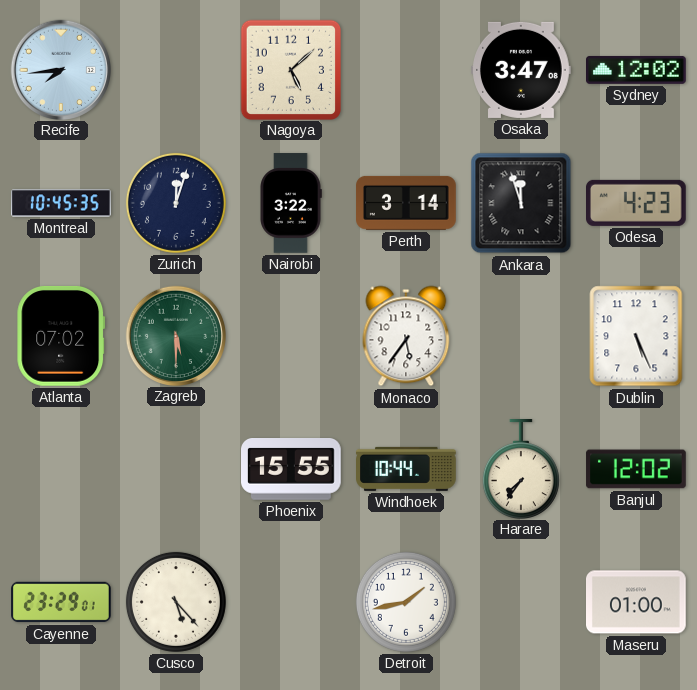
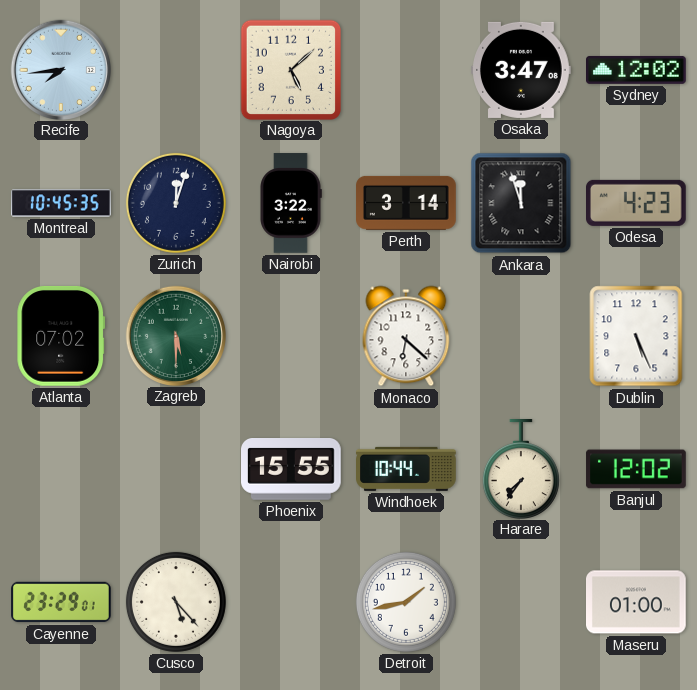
Monaco: 5:36 -> 6:22
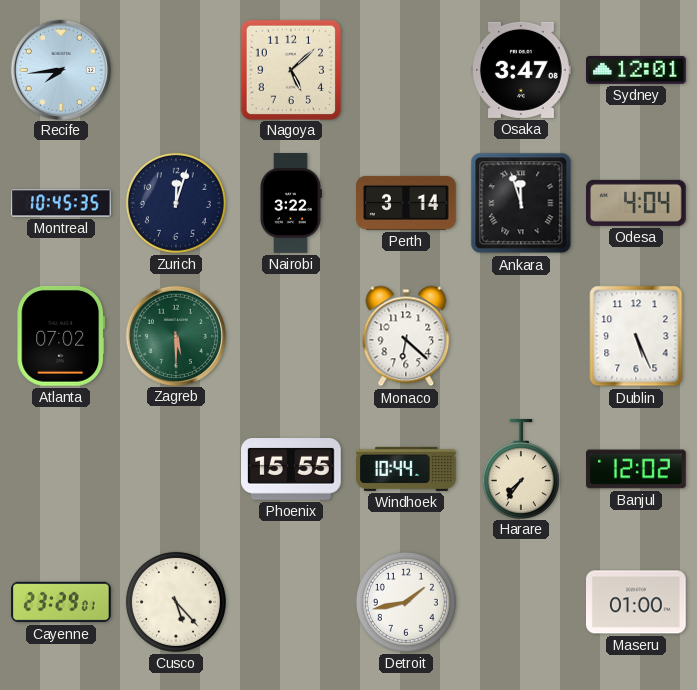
Sydney: 12:02 -> 12:01
Odesa: 4:23 -> 4:04
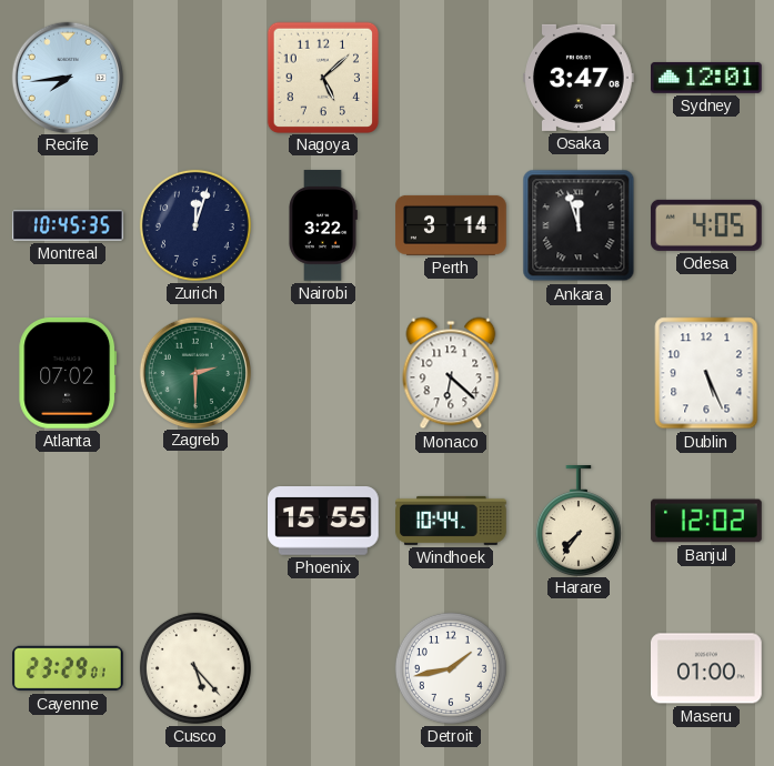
Odesa: 4:04 -> 4:05
Zagreb: 5:30 -> 2:30
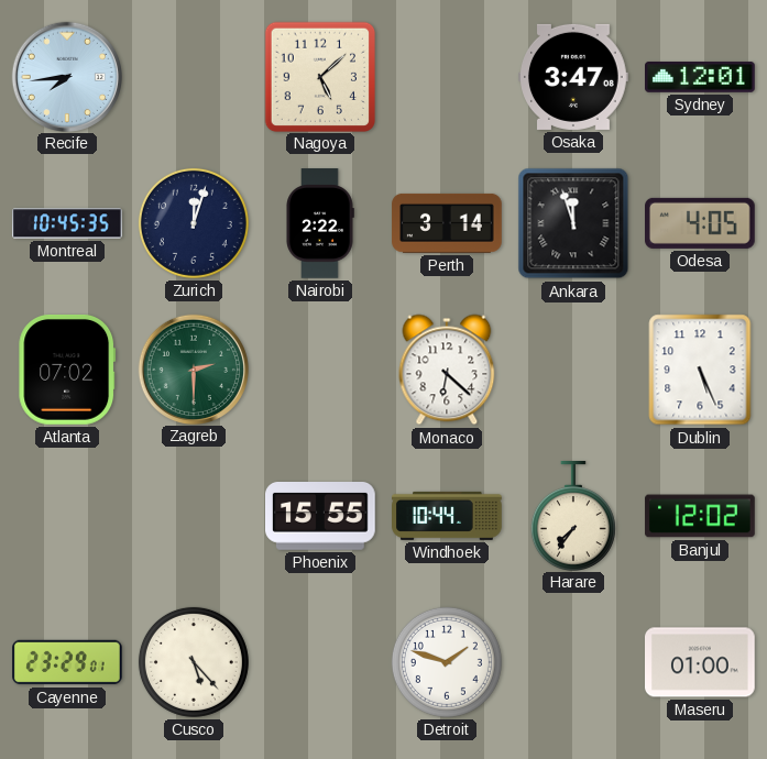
Nairobi: 3:22 -> 2:22
Detroit: 1:43 -> 1:48
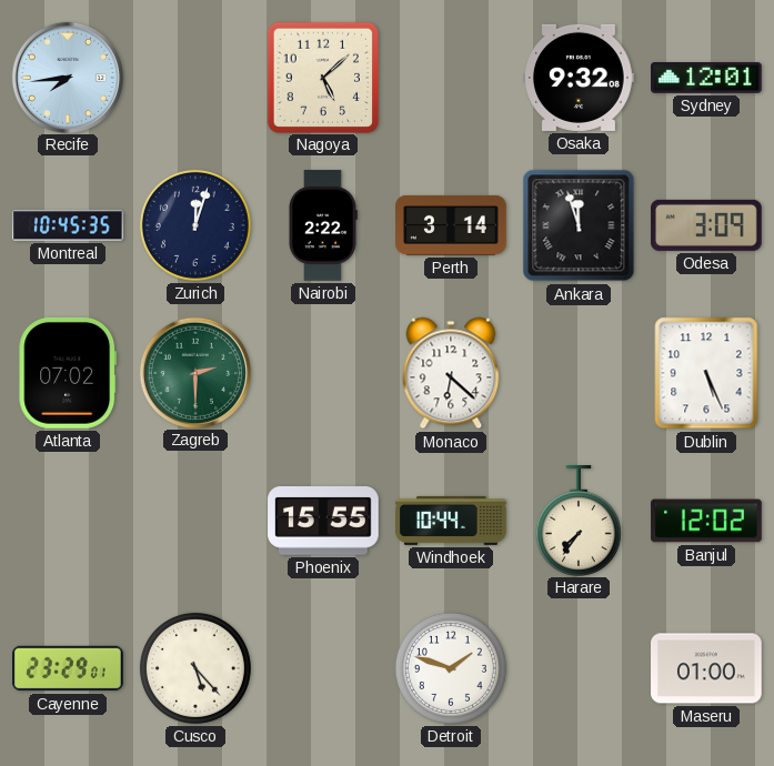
Osaka: 3:47 -> 9:32
Odesa: 4:05 -> 3:09
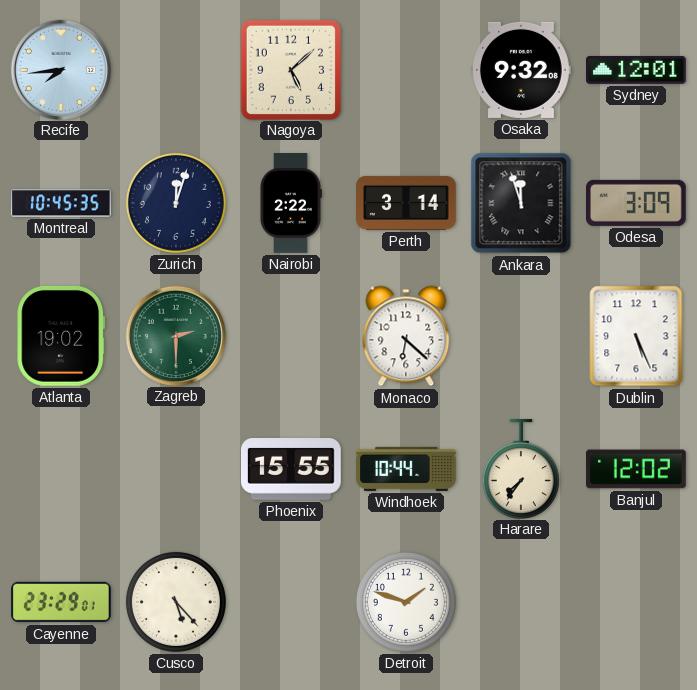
Atlanta: 07:02 -> 19:02
Maseru: 01:00 -> none
